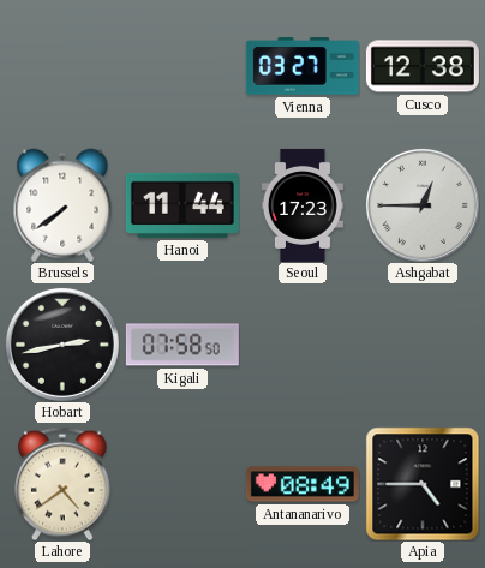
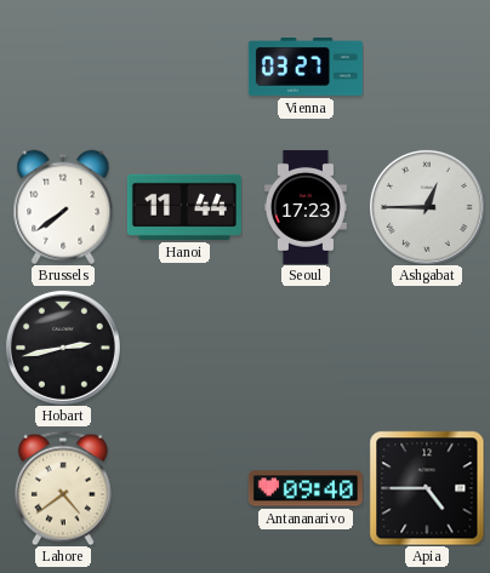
Cusco: 12:38 -> none
Kigali: 07:58 -> none
Antananarivo: 08:49 -> 09:40
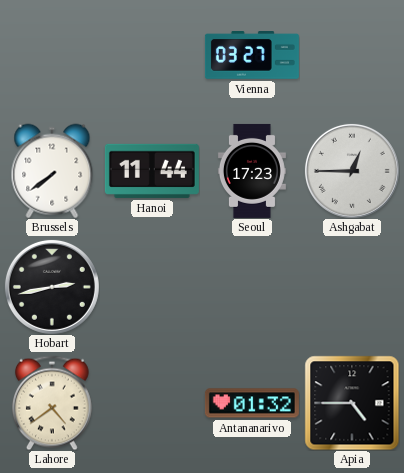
Antananarivo: 09:40 -> 01:32
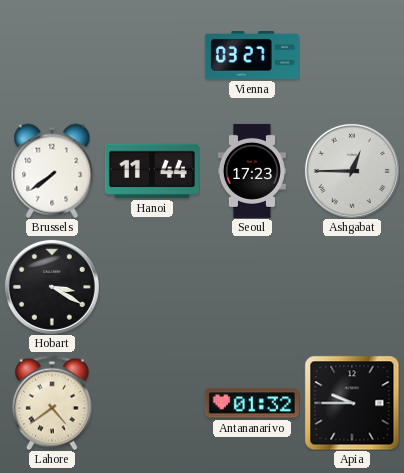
Hobart: 2:43 -> 3:20
Apia: 4:45 -> 9:45
